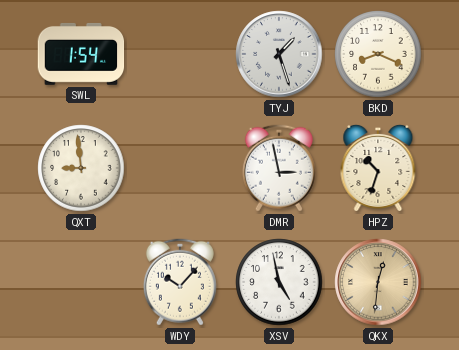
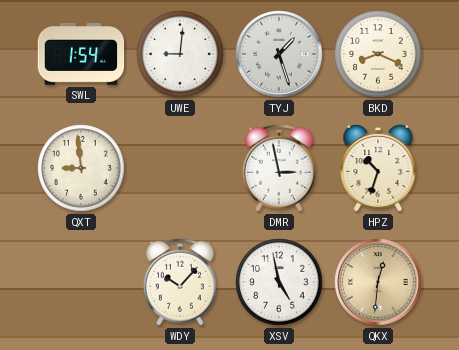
UWE: none -> 9:01
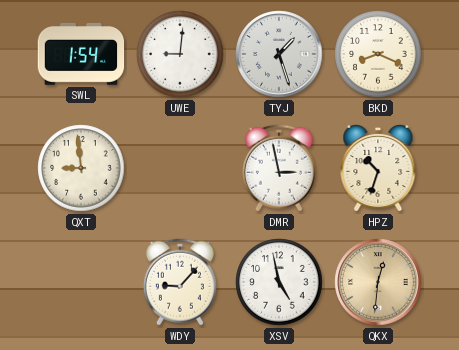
WDY: 10:07 -> 9:07
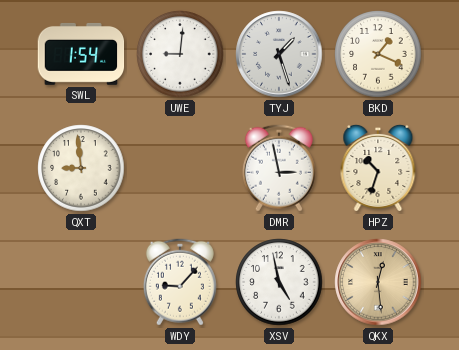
BKD: 8:19 -> 1:19
QKX: 12:31 -> 12:29
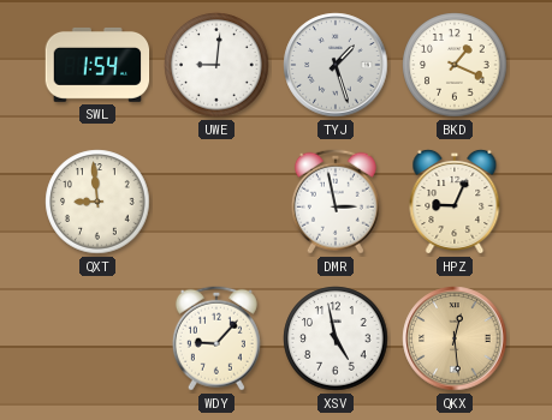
HPZ: 10:33 -> 9:04
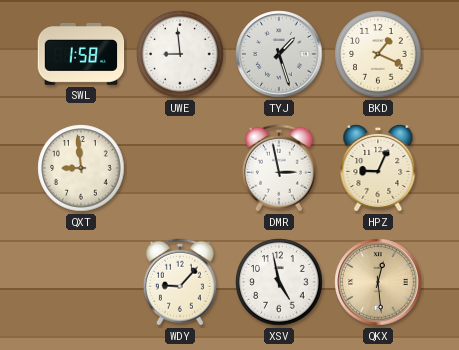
SWL: 1:54 -> 1:58
UWE: 9:01 -> 8:59
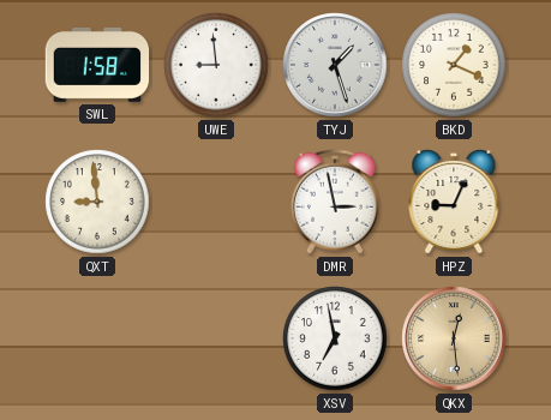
WDY: 9:07 -> none
XSV: 4:58 -> 6:58
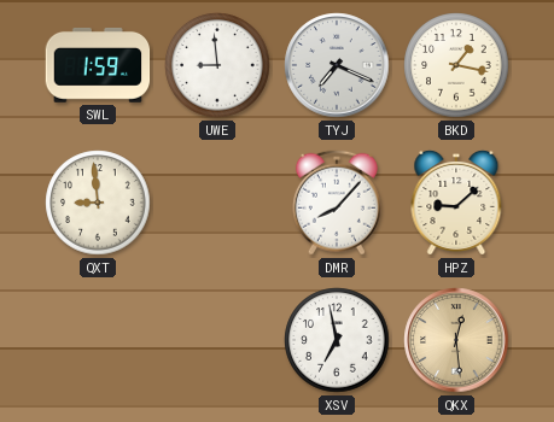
SWL: 1:58 -> 1:59
TYJ: 1:27 -> 7:19
BKD: 1:19 -> 1:17
DMR: 2:58 -> 8:07
HPZ: 9:04 -> 9:08
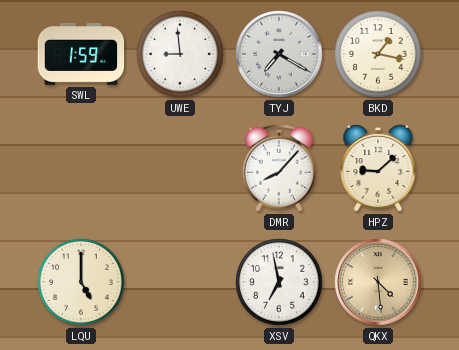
TYJ: 7:19 -> 7:20
QXT: 8:59 -> none
LQU: none -> 5:00
QKX: 12:29 -> 4:29
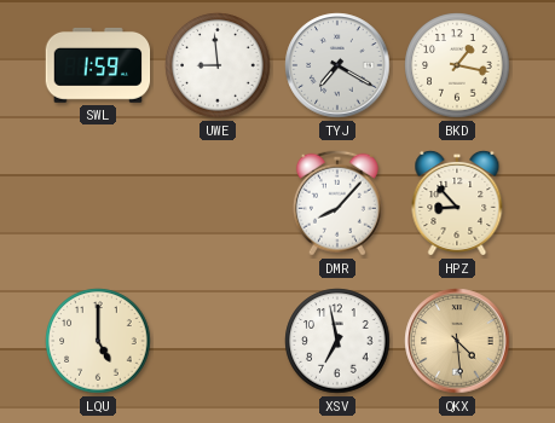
HPZ: 9:08 -> 8:53
